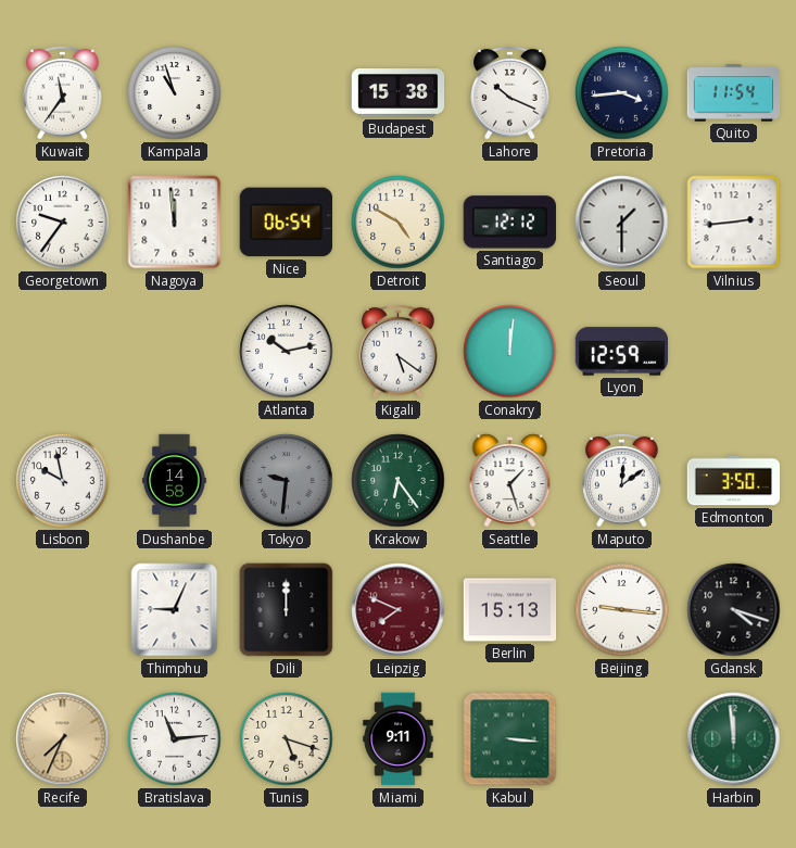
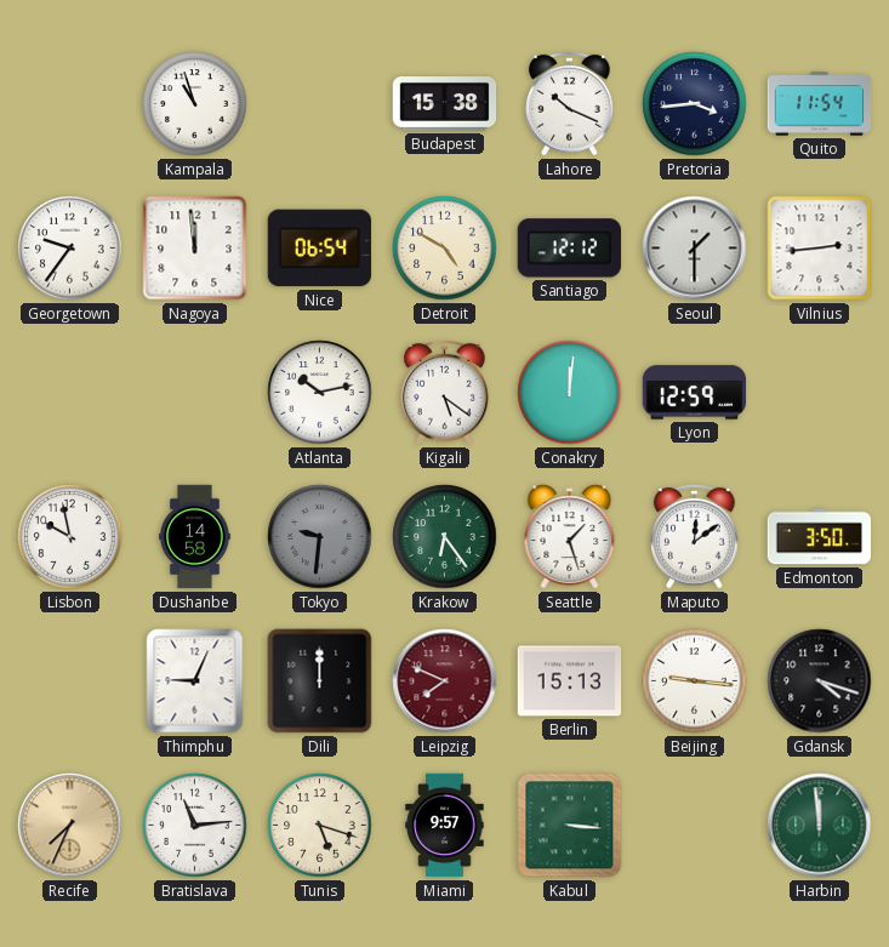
Kuwait: 11:36 -> none
Miami: 9:11 -> 9:57
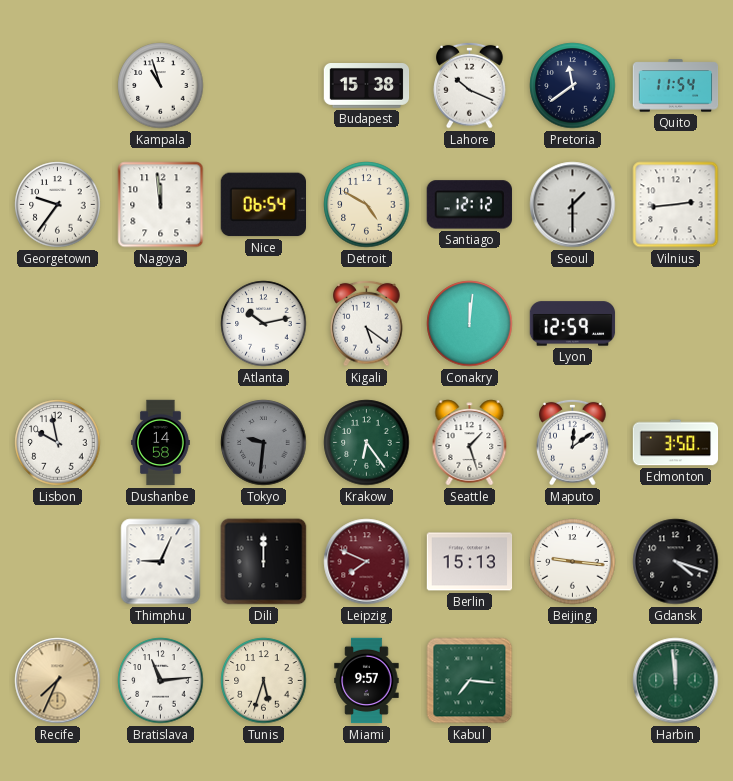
Pretoria: 3:44 -> 11:39
Tunis: 5:18 -> 5:33
Kabul: 3:16 -> 7:16
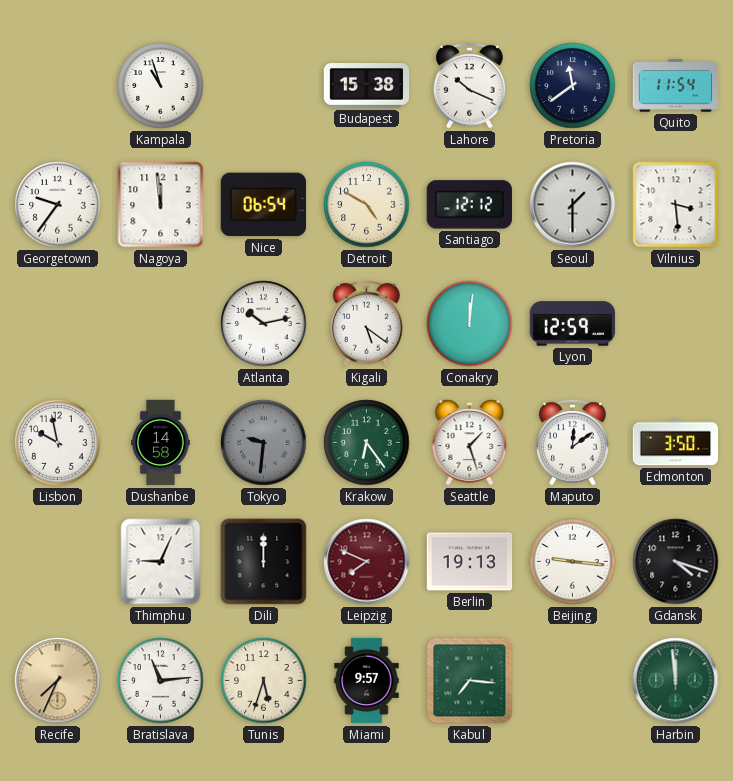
Vilnius: 2:44 -> 3:29
Berlin: 15:13 -> 19:13
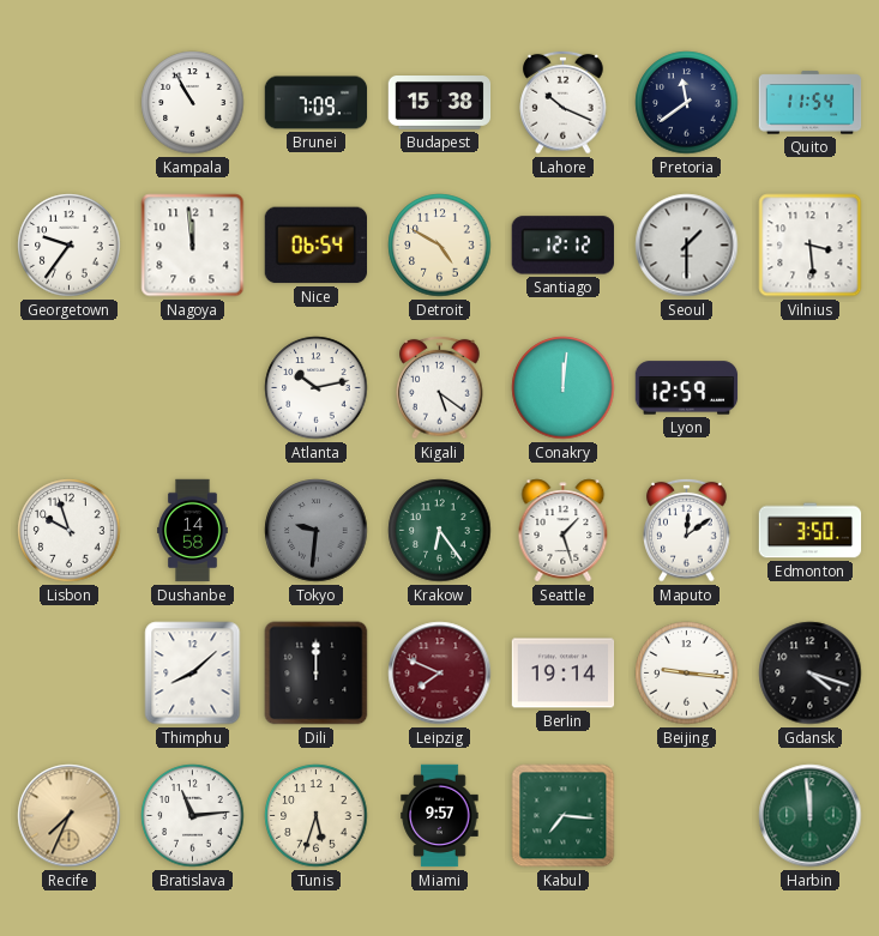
Kampala: 10:57 -> 10:55
Brunei: none -> 7:09
Lisbon: 9:58 -> 9:57
Thimphu: 9:04 -> 8:08
Berlin: 19:13 -> 19:14
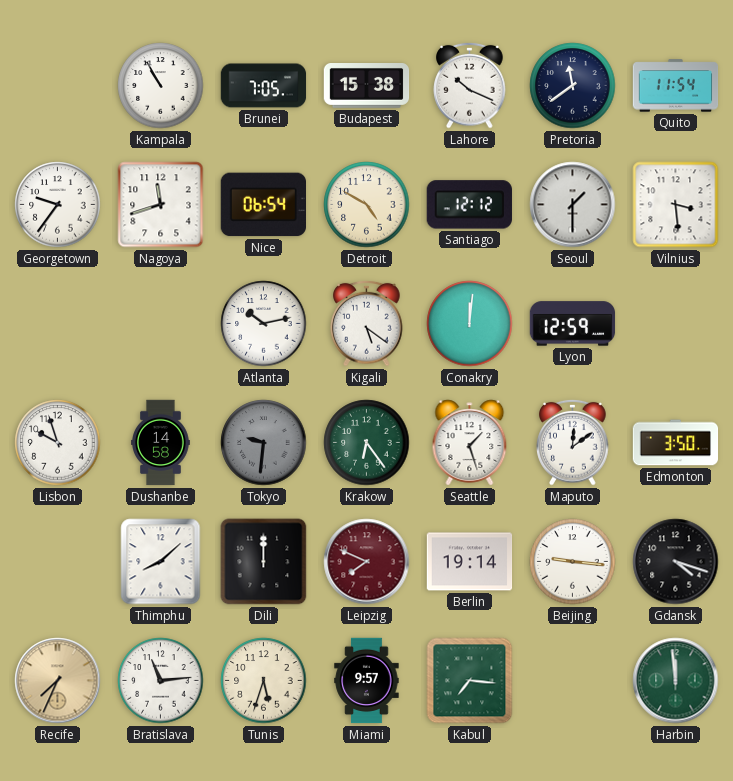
Brunei: 7:09 -> 7:05
Nagoya: 11:59 -> 11:42
